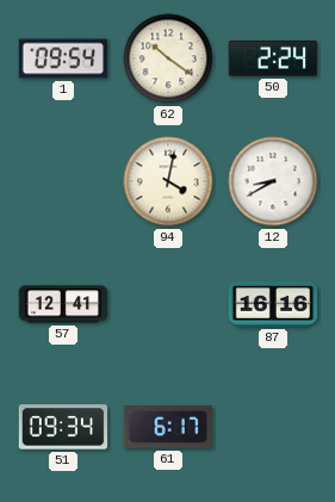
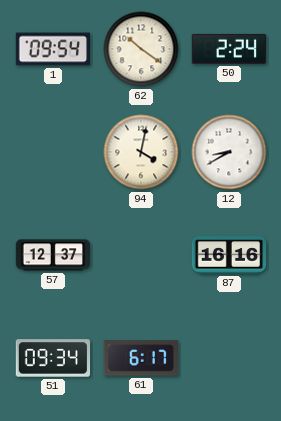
57: 12:41 -> 12:37
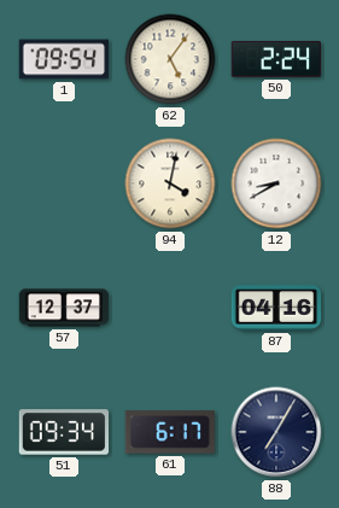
62: 10:21 -> 5:06
87: 16:16 -> 04:16
88: none -> 7:05
